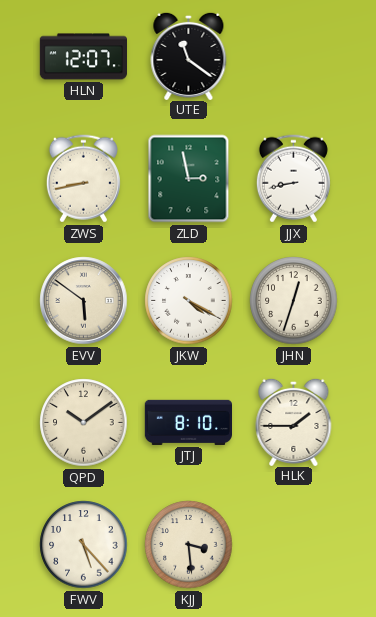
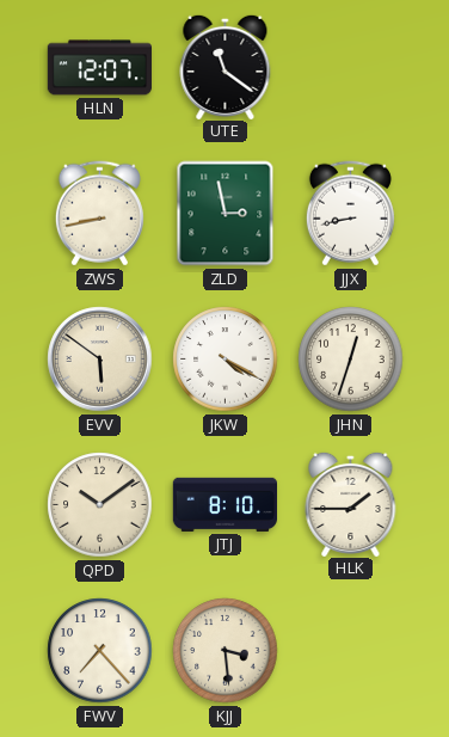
FWV: 5:23 -> 7:23
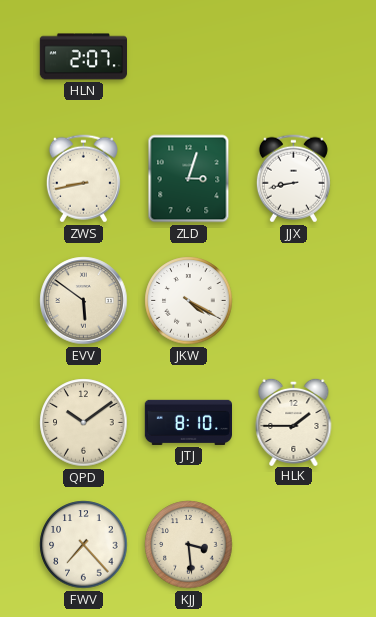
HLN: 12:07 -> 2:07
UTE: 11:21 -> none
ZLD: 2:58 -> 3:03
JHN: 12:33 -> none
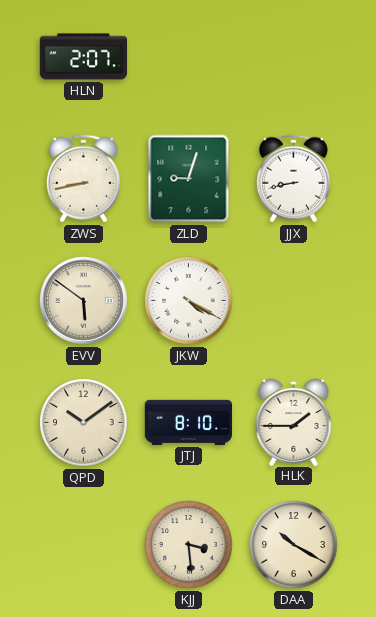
ZLD: 3:03 -> 9:03
FWV: 7:23 -> none
DAA: none -> 10:20
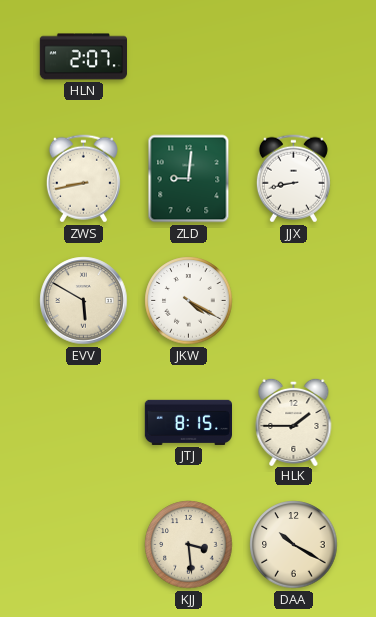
ZLD: 9:03 -> 9:01
EVV: 5:51 -> 5:50
QPD: 10:09 -> none
JTJ: 8:10 -> 8:15
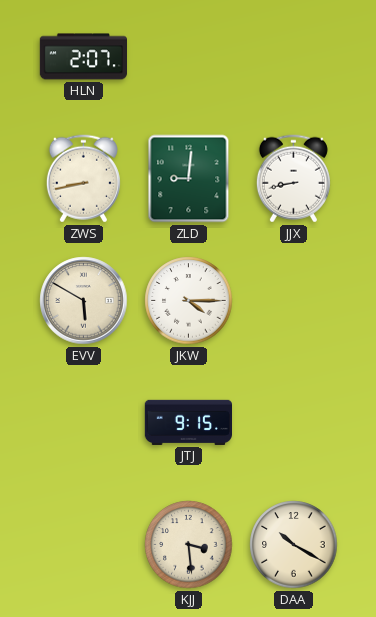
JKW: 4:20 -> 4:15
JTJ: 8:15 -> 9:15
HLK: 1:45 -> none
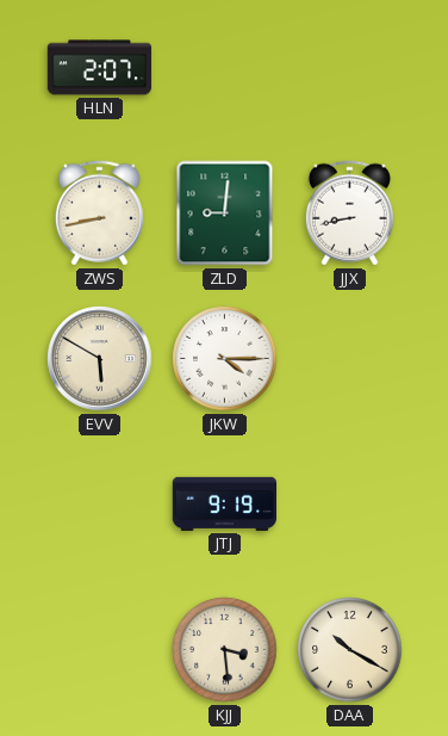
JTJ: 9:15 -> 9:19
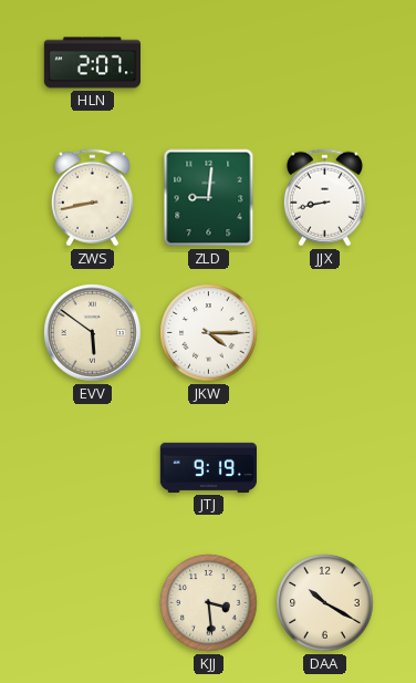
EVV: 5:50 -> 5:51
